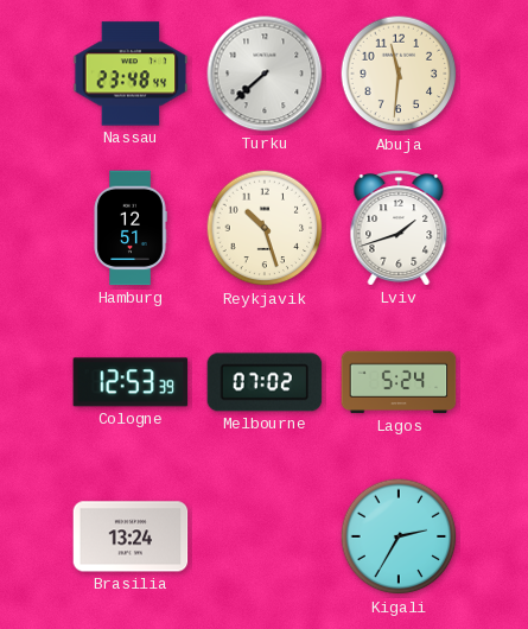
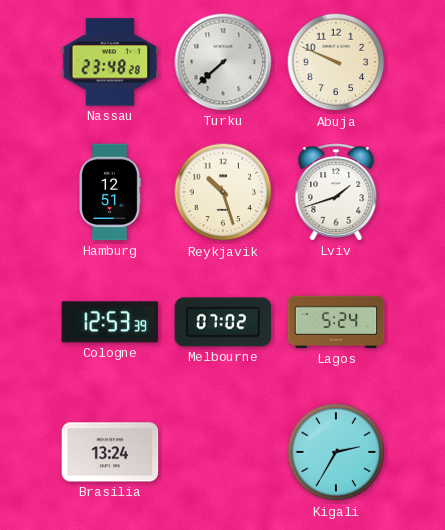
Nassau: 23:48:44 -> 23:48:28
Abuja: 11:31 -> 9:49
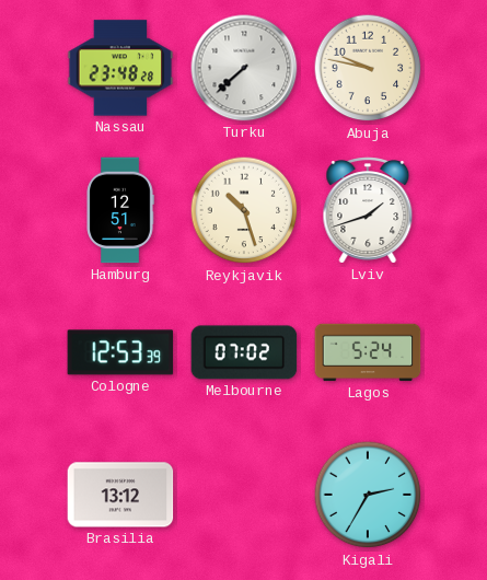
Abuja: 9:49 -> 9:47
Brasilia: 13:24 -> 13:12
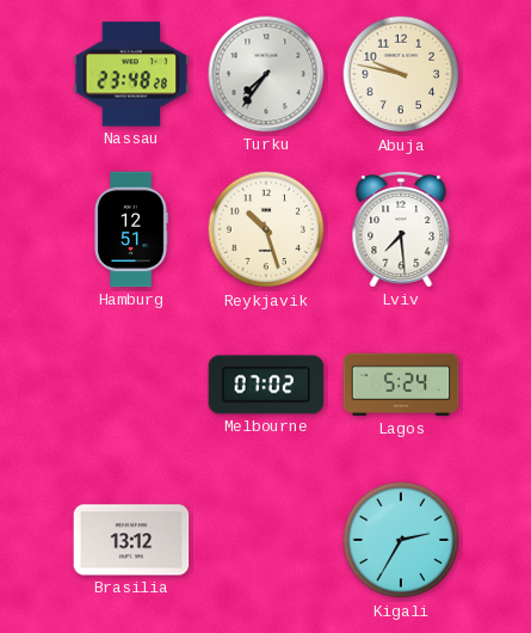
Turku: 7:38 -> 7:36
Lviv: 1:42 -> 7:29
Cologne: 12:53 -> none
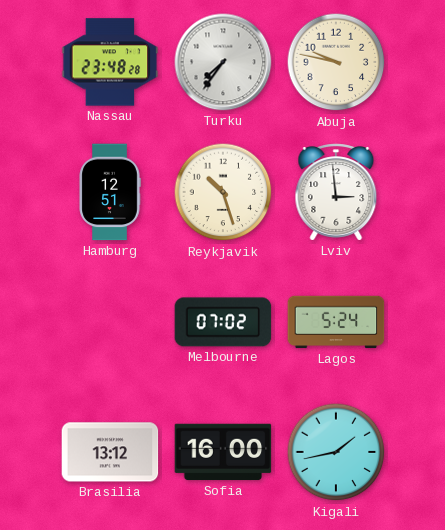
Lviv: 7:29 -> 2:59
Sofia: none -> 16:00
Kigali: 2:35 -> 1:43
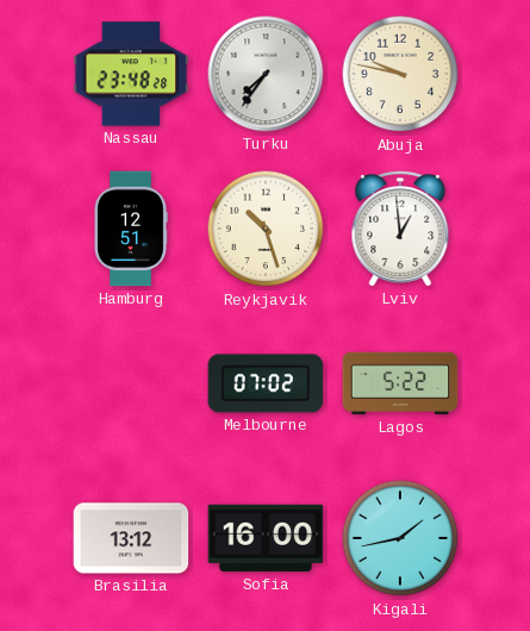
Lviv: 2:59 -> 12:59
Lagos: 5:24 -> 5:22
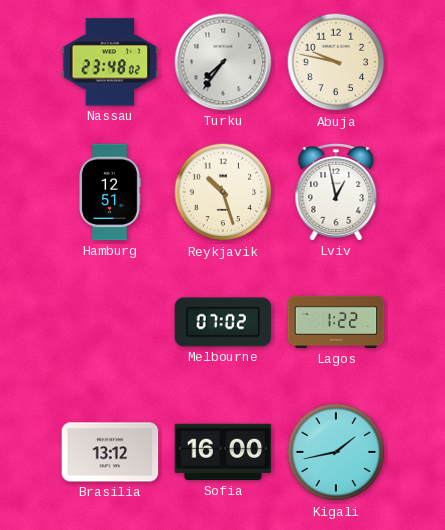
Nassau: 23:48:28 -> 23:48:02
Lviv: 12:59 -> 12:58
Lagos: 5:22 -> 1:22
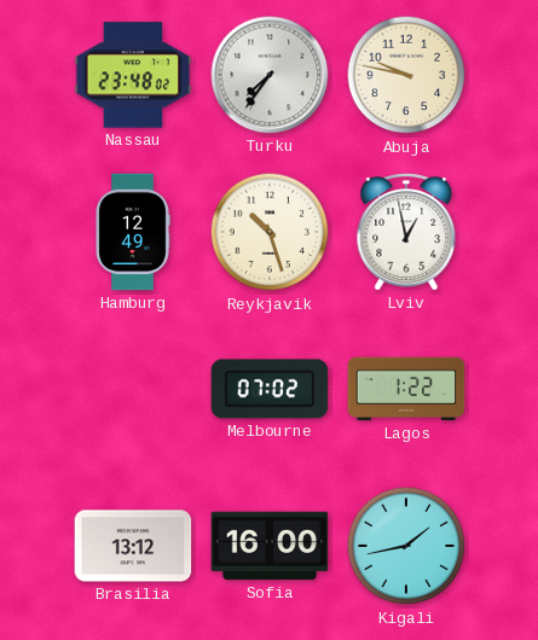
Hamburg: 12:51 -> 12:49
